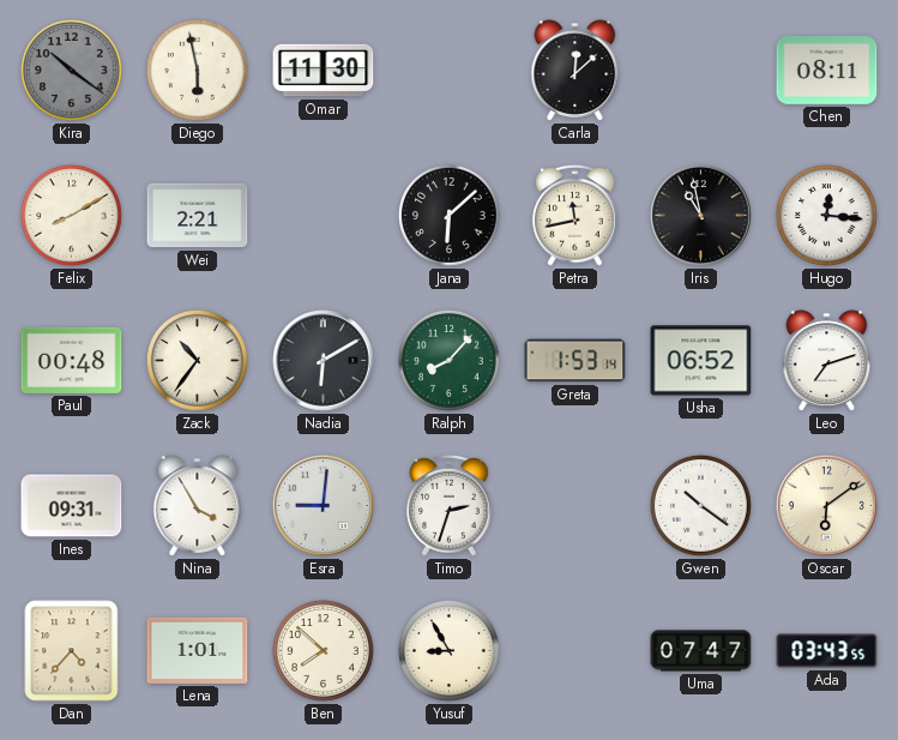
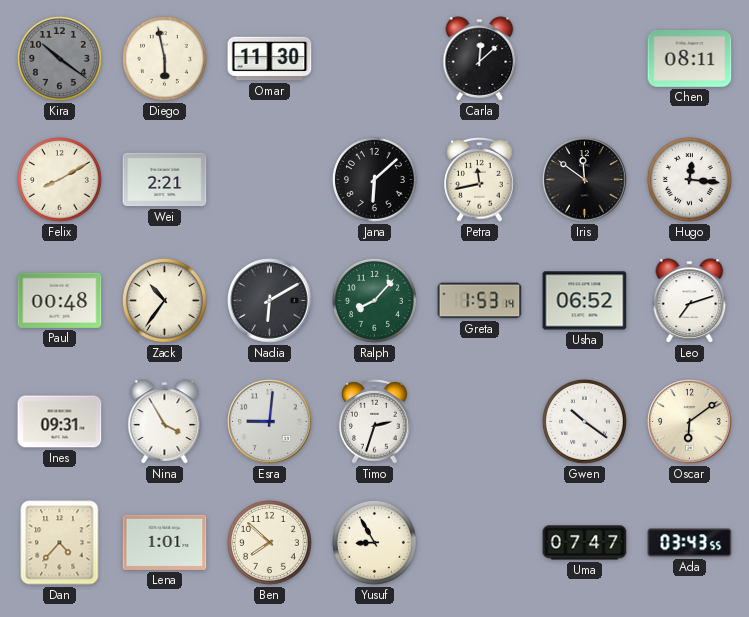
Iris: 10:58 -> 11:51
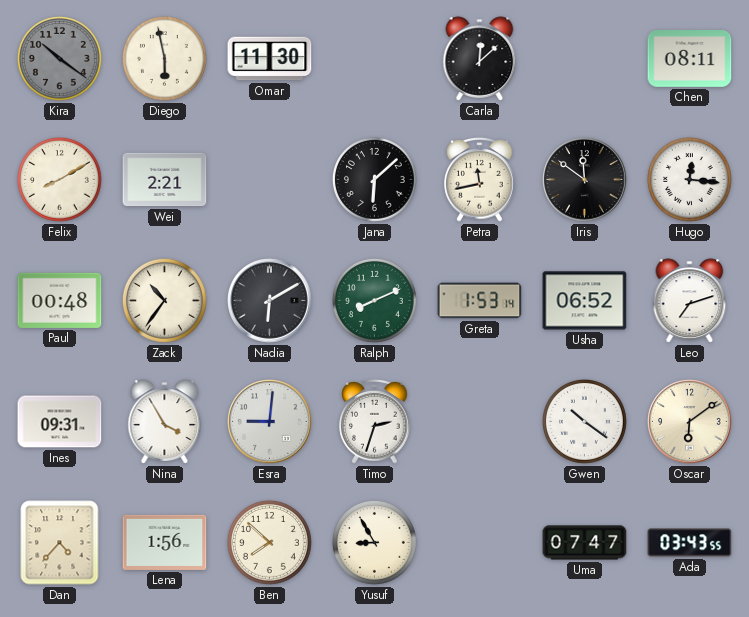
Ralph: 8:07 -> 8:11
Lena: 1:01 -> 1:56
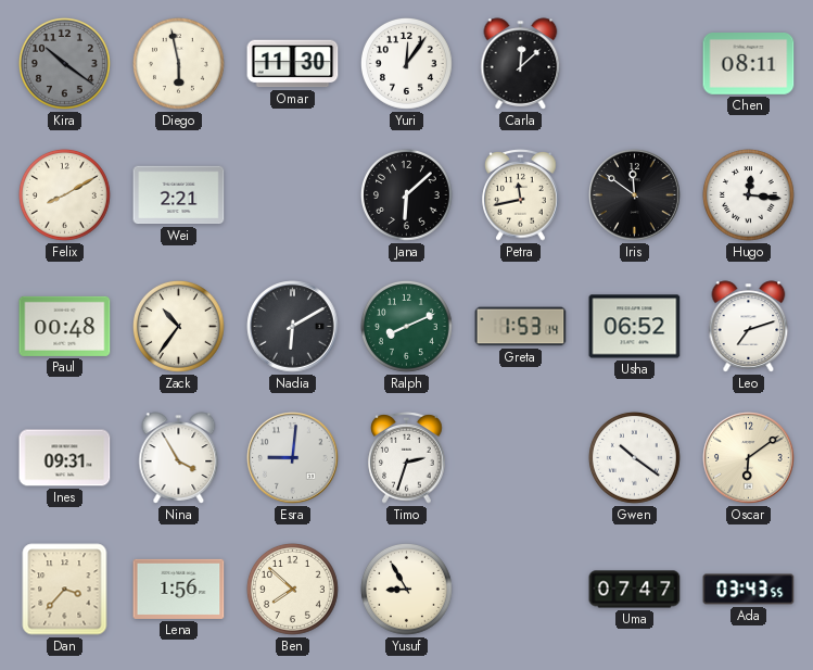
Yuri: none -> 12:06
Dan: 4:37 -> 3:37
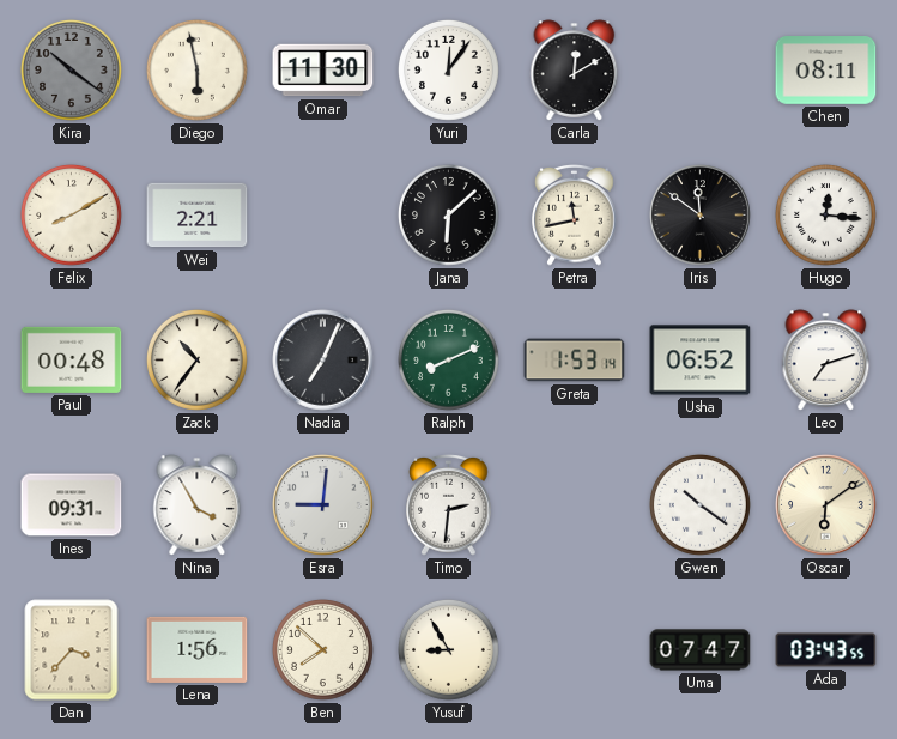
Carla: 12:08 -> 12:10
Nadia: 6:10 -> 7:04
Timo: 2:33 -> 2:31
